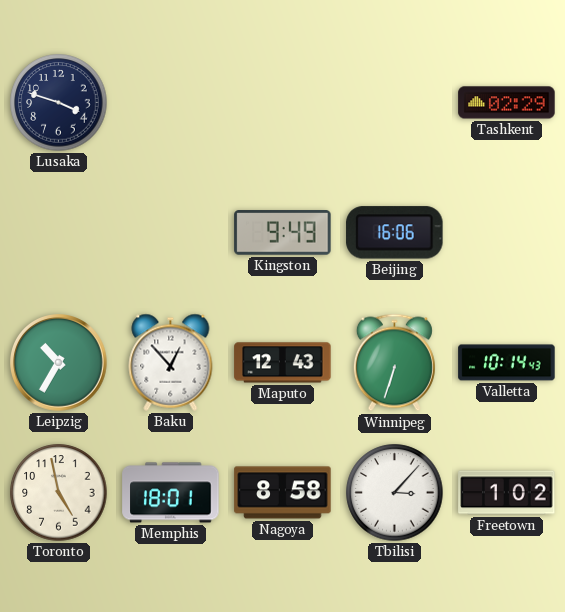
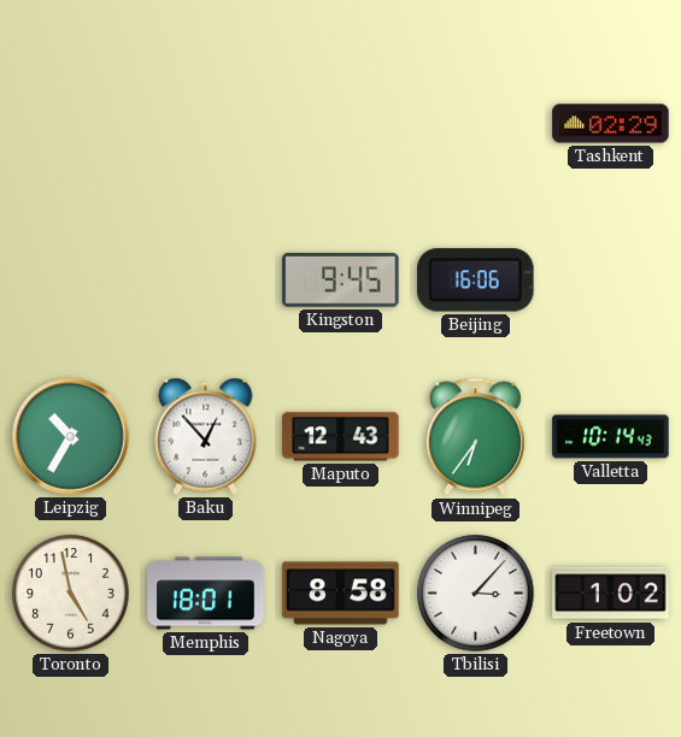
Lusaka: 3:48 -> none
Kingston: 9:49 -> 9:45
Winnipeg: 6:33 -> 6:36
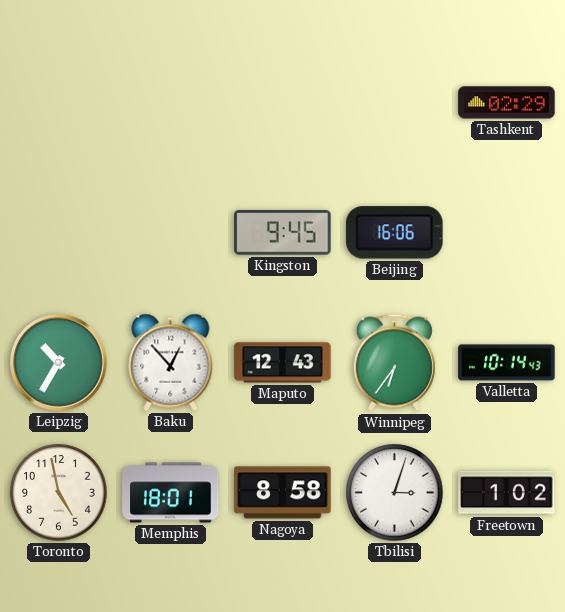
Tbilisi: 3:07 -> 3:03
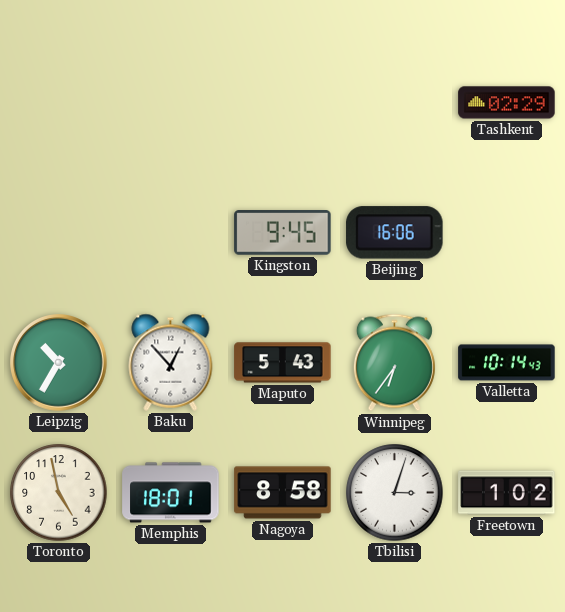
Maputo: 12:43 -> 5:43
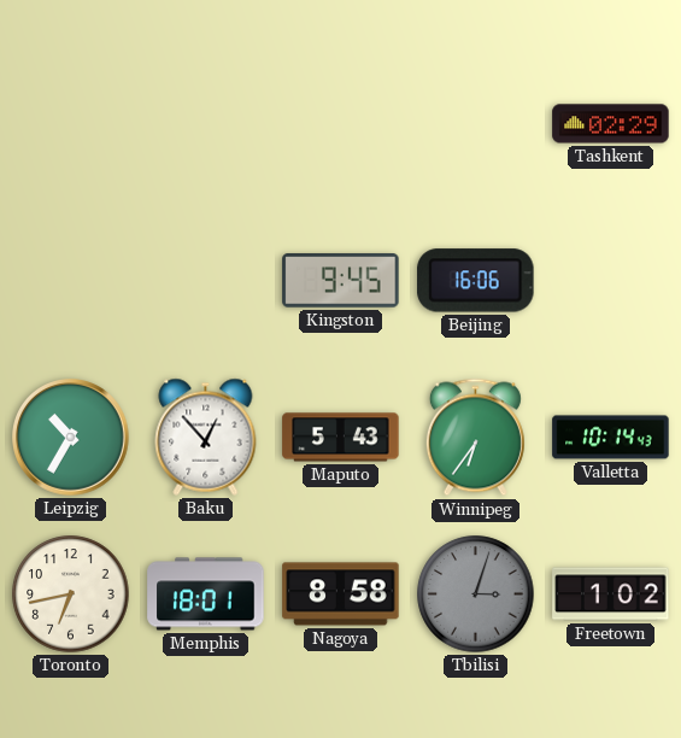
Toronto: 4:58 -> 6:43
Tbilisi dial: white -> grey
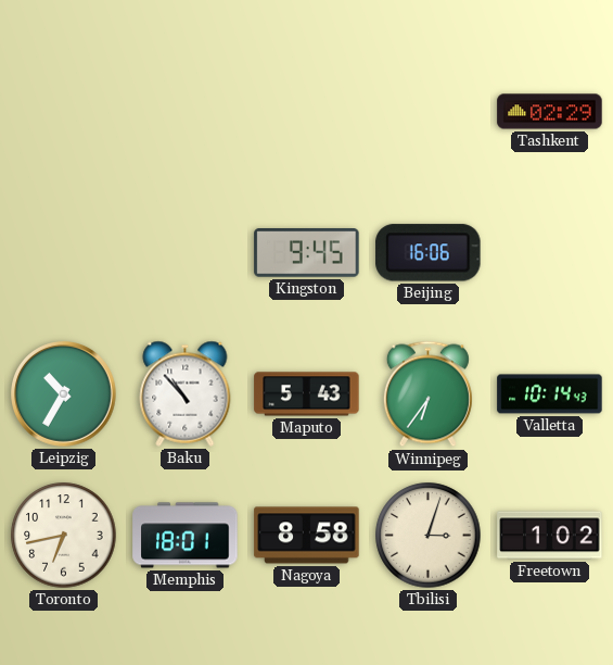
Baku: 12:53 -> 10:53
Tbilisi dial: grey -> cream
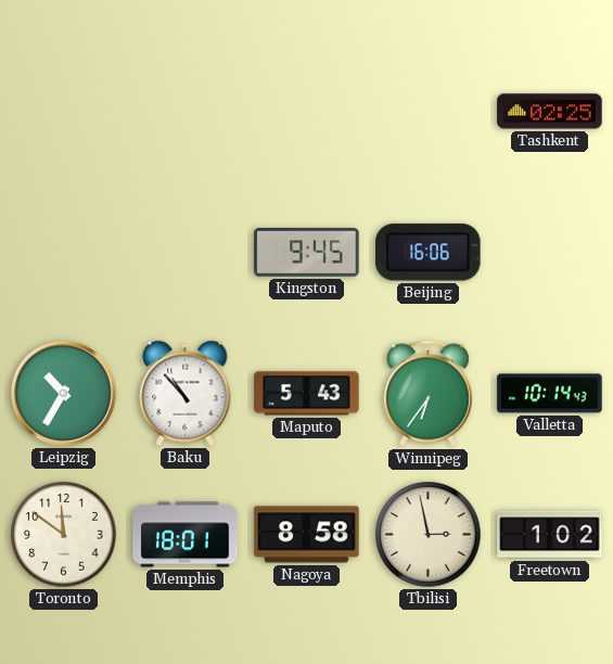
Tashkent: 02:29 -> 02:25
Toronto: 6:43 -> 11:51
Tbilisi: 3:03 -> 2:58
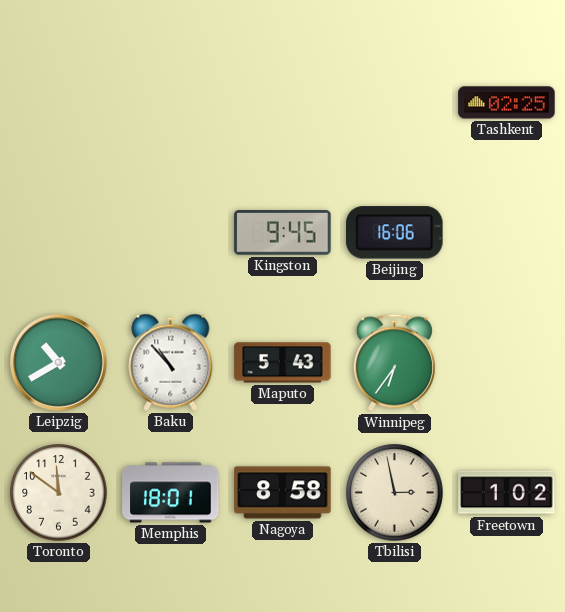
Leipzig: 10:35 -> 10:40
Valletta: 10:14 -> none
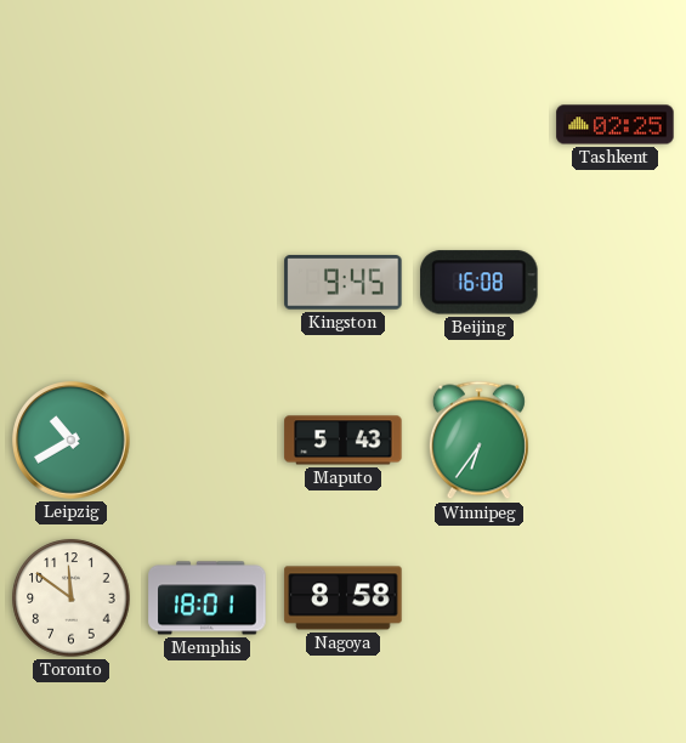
Beijing: 16:06 -> 16:08
Baku: 10:53 -> none
Tbilisi: 2:58 -> none
Freetown: 1:02 -> none
